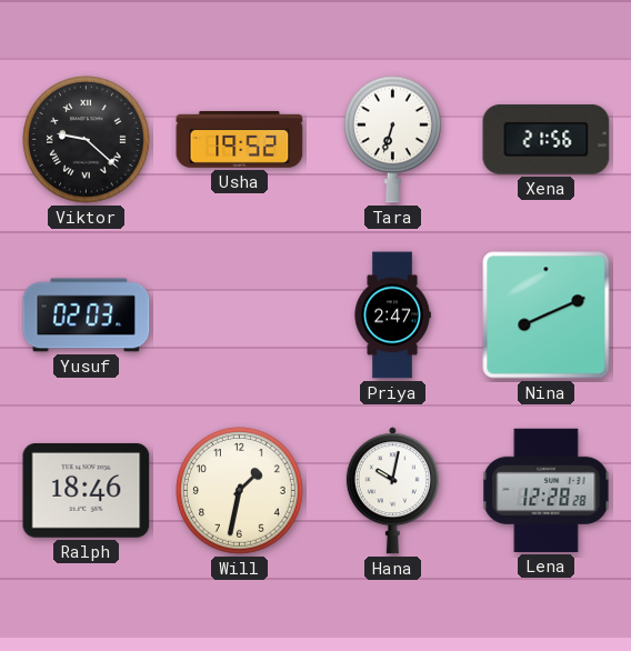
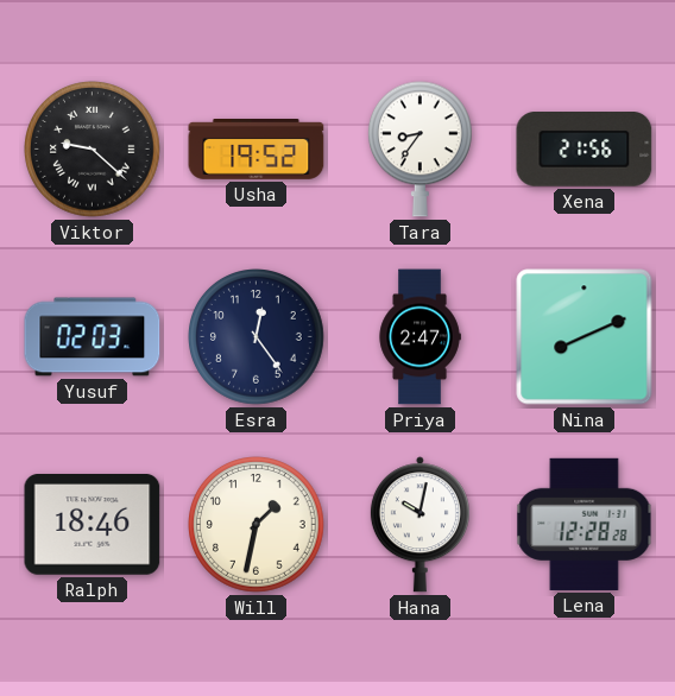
Tara: 6:33 -> 8:36
Esra: none -> 12:24
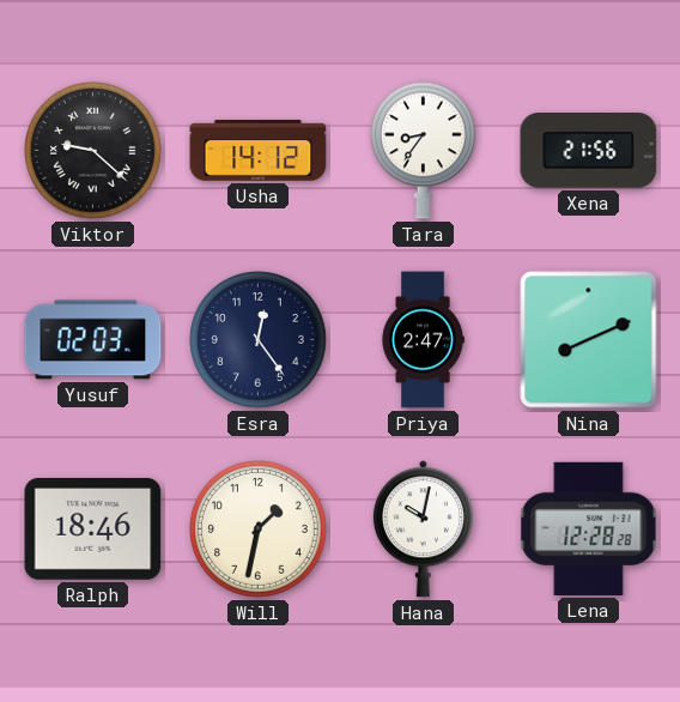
Usha: 19:52 -> 14:12
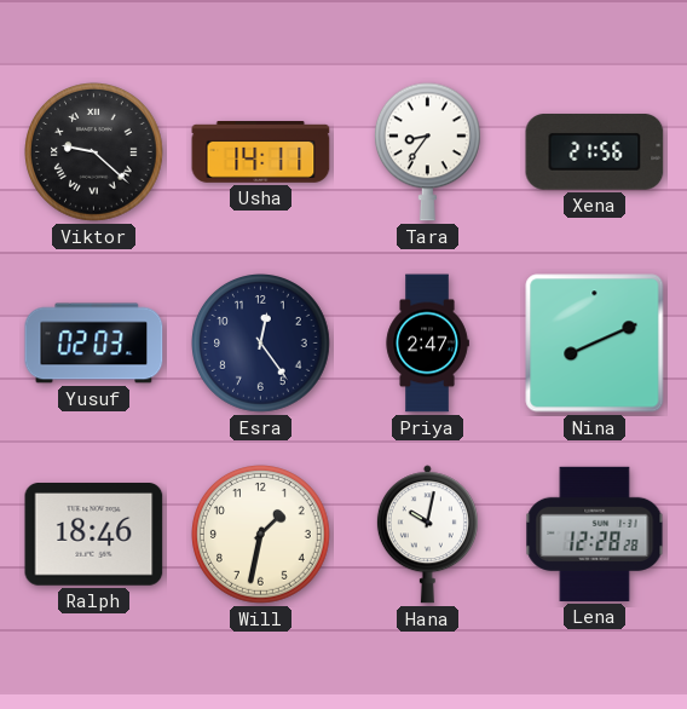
Usha: 14:12 -> 14:11
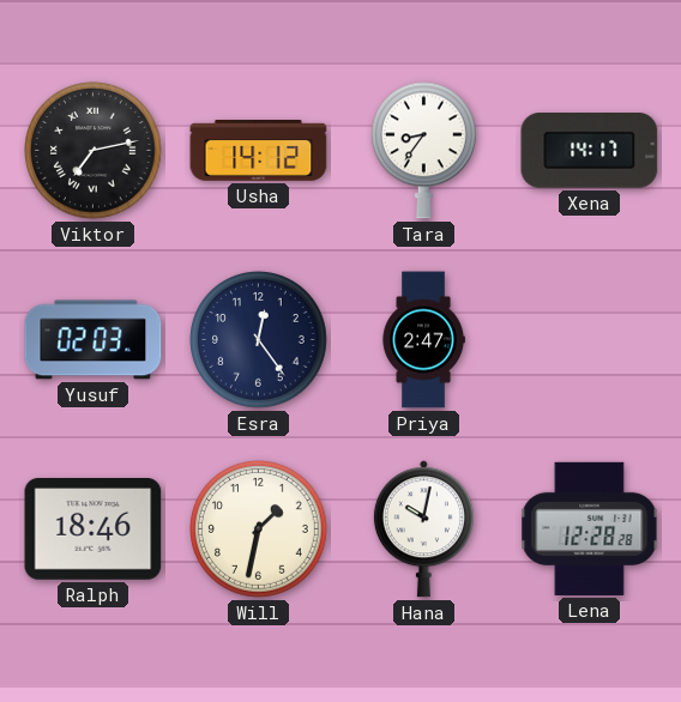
Viktor: 9:22 -> 7:13
Usha: 14:11 -> 14:12
Xena: 21:56 -> 14:17
Nina: 8:11 -> none
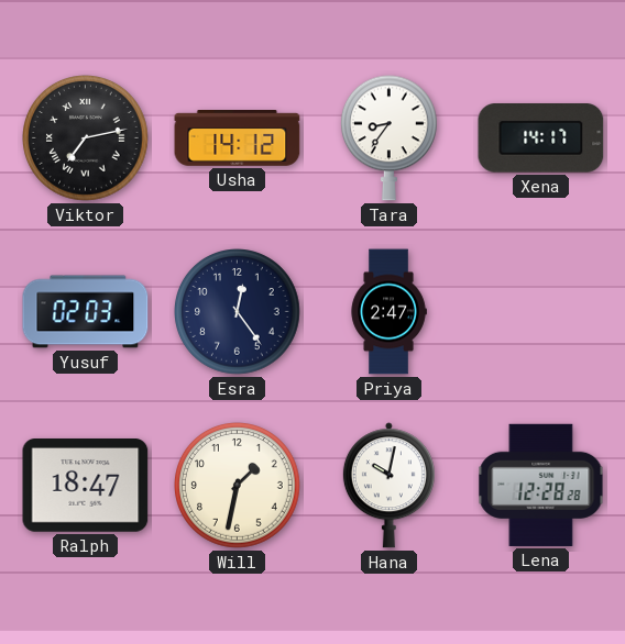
Ralph: 18:46 -> 18:47
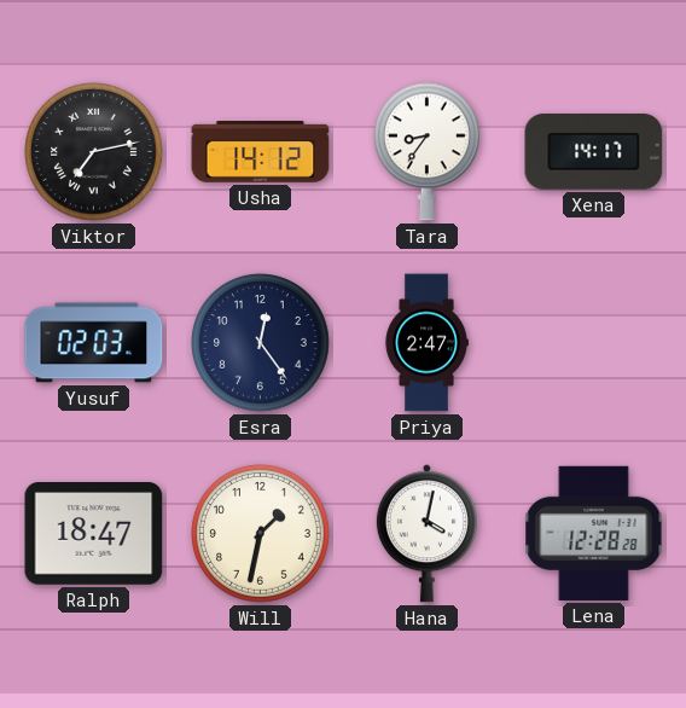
Hana: 10:02 -> 4:02
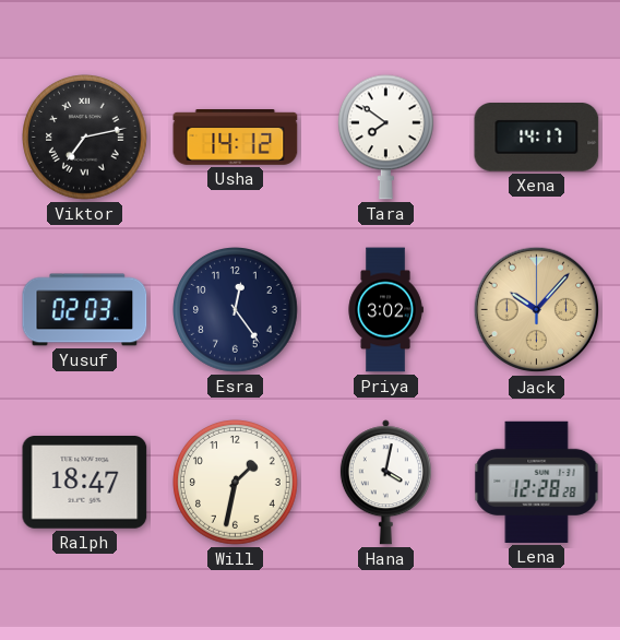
Tara: 8:36 -> 7:51
Priya: 2:47 -> 3:02
Jack: none -> 10:07
